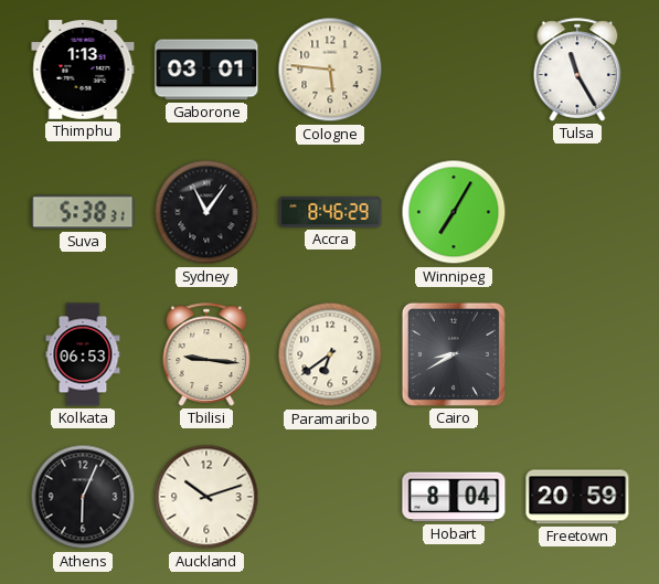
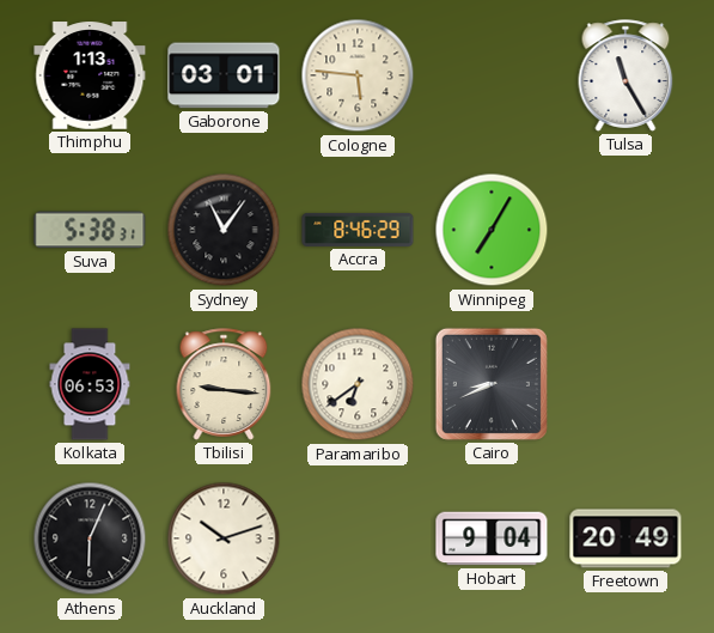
Cairo: 8:40 -> 8:41
Hobart: 8:04 -> 9:04
Freetown: 20:59 -> 20:49
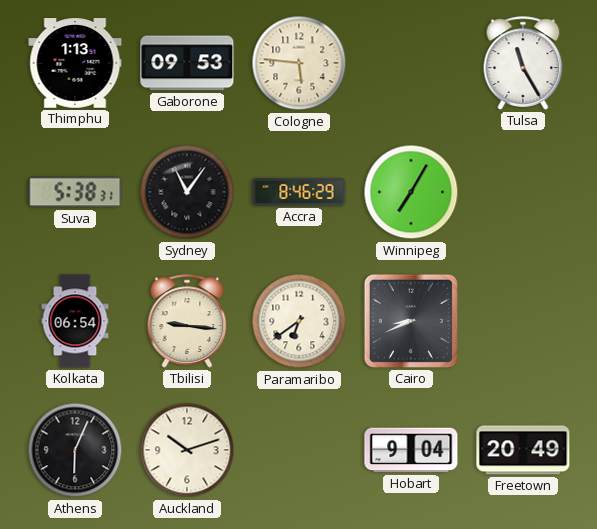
Gaborone: 03:01 -> 09:53
Kolkata: 06:53 -> 06:54
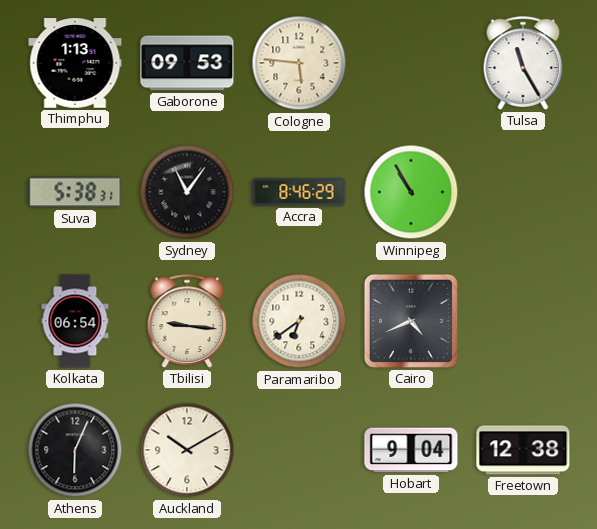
Winnipeg: 7:05 -> 10:55
Cairo: 8:41 -> 4:41
Auckland: 10:12 -> 10:10
Freetown: 20:49 -> 12:38
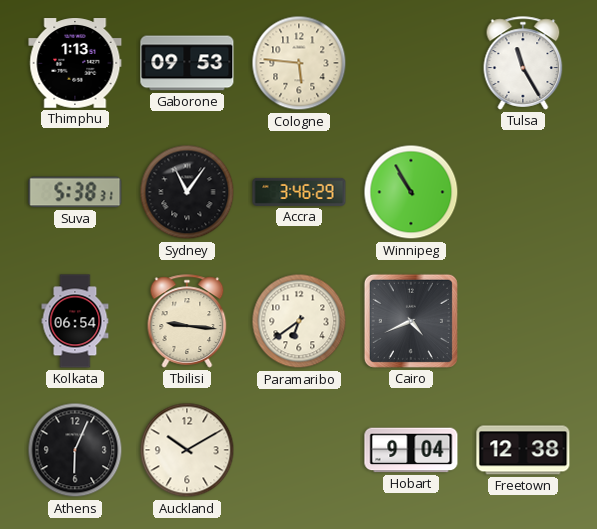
Accra: 8:46 -> 3:46
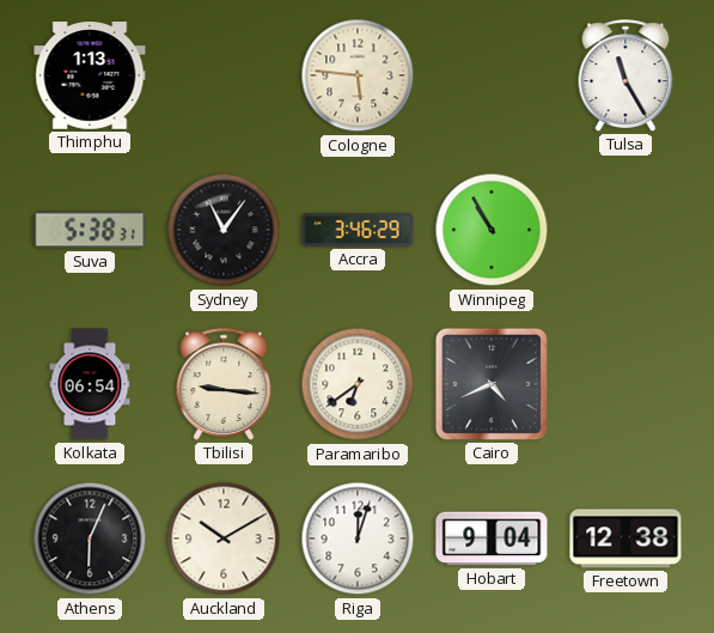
Gaborone: 09:53 -> none
Riga: none -> 12:03
